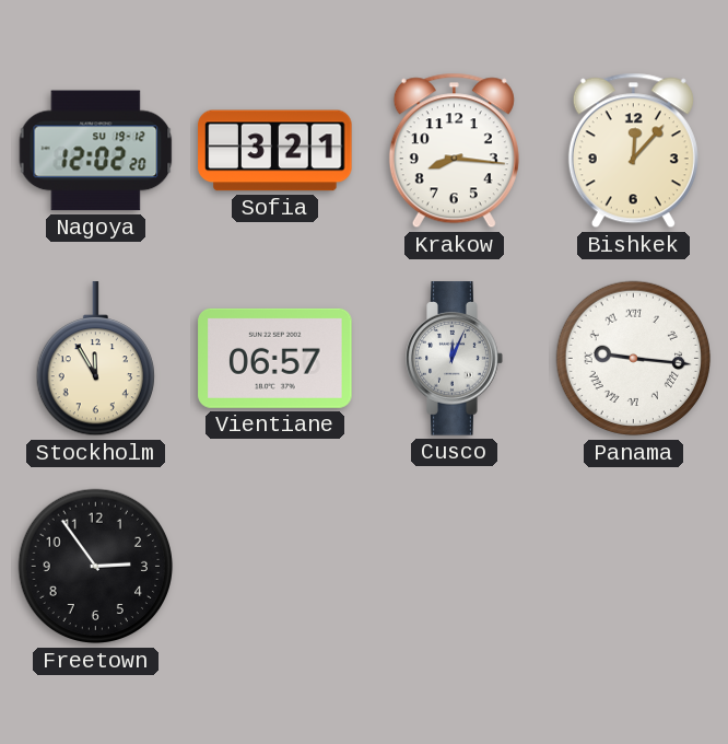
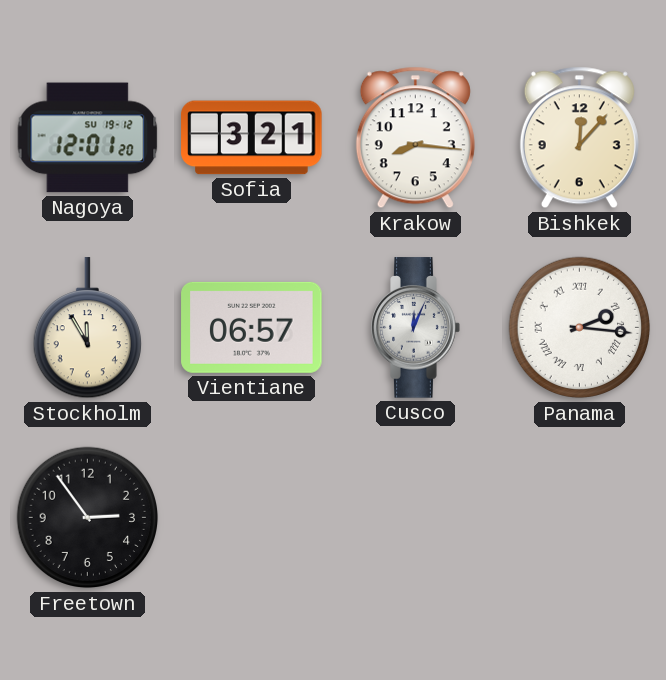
Nagoya: 12:02 -> 12:01
Panama: 9:16 -> 2:16
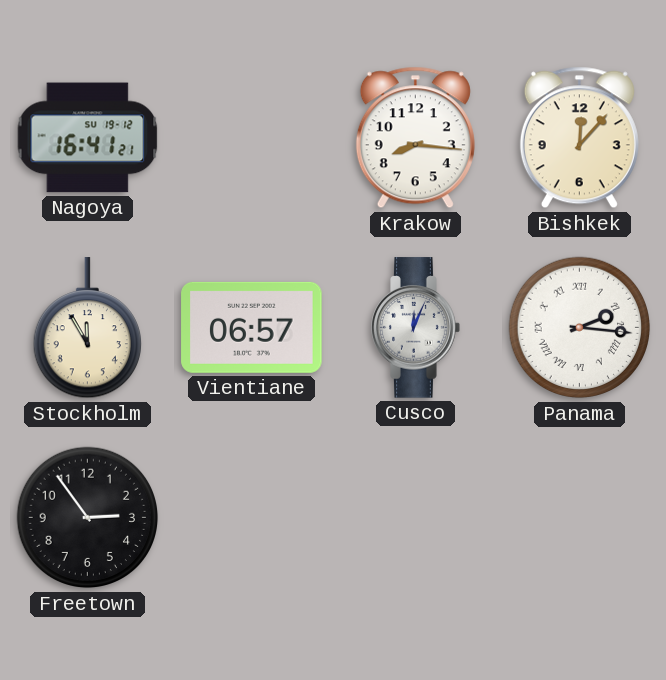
Nagoya: 12:01 -> 16:41
Sofia: 3:21 -> none
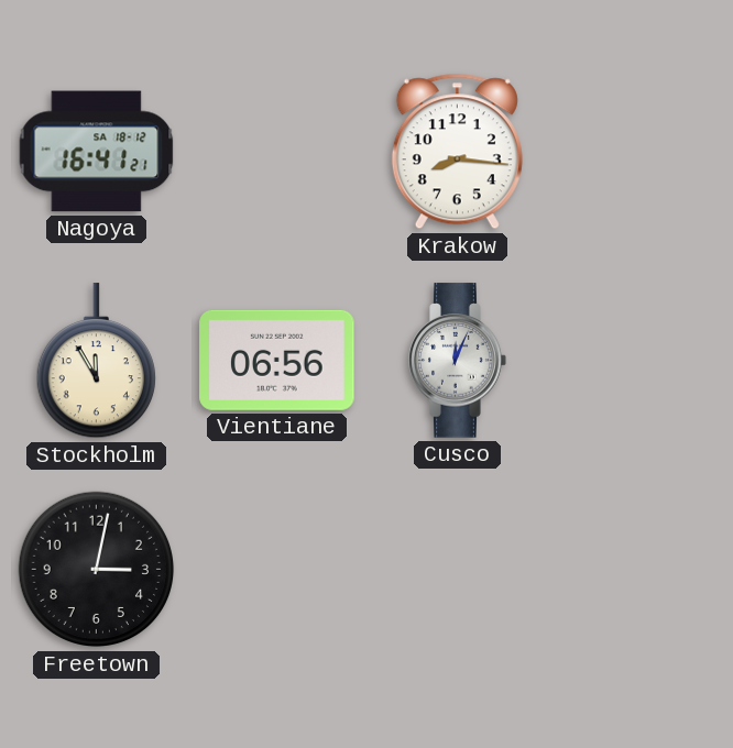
Nagoya date: SU 19-12 -> SA 18-12
Bishkek: 12:07 -> none
Vientiane: 06:57 -> 06:56
Panama: 2:16 -> none
Freetown: 2:54 -> 3:02
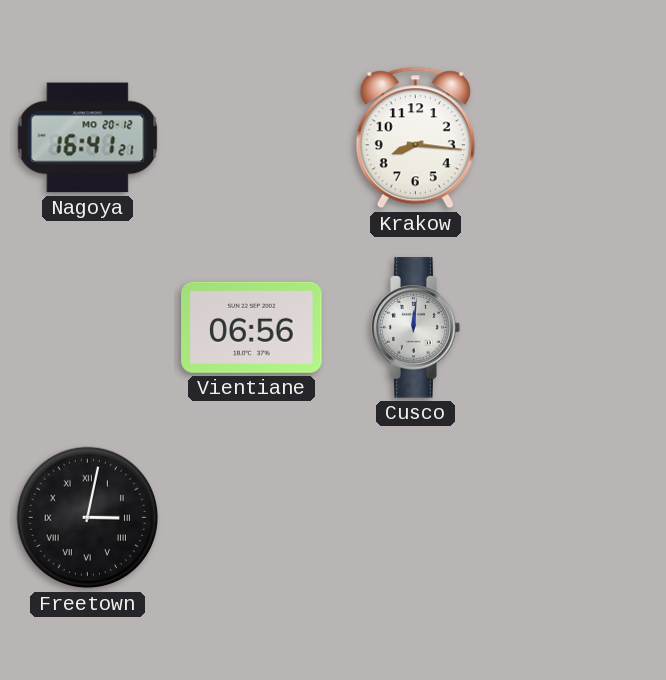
Nagoya date: SA 18-12 -> MO 20-12
Stockholm: 11:55 -> none
Cusco: 12:04 -> 12:01
Freetown numerals: Arabic -> Roman
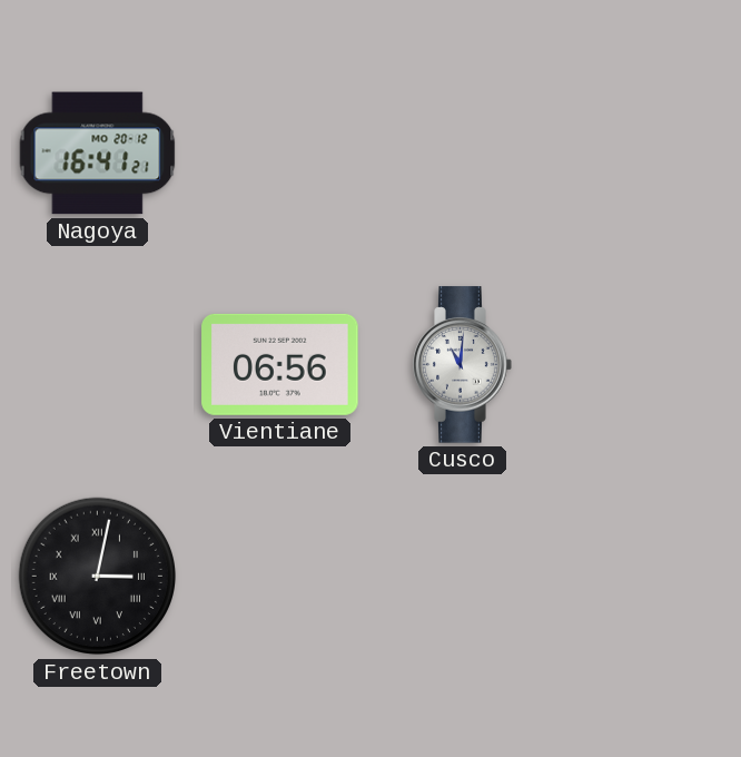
Krakow: 8:16 -> none
Cusco: 12:01 -> 11:01
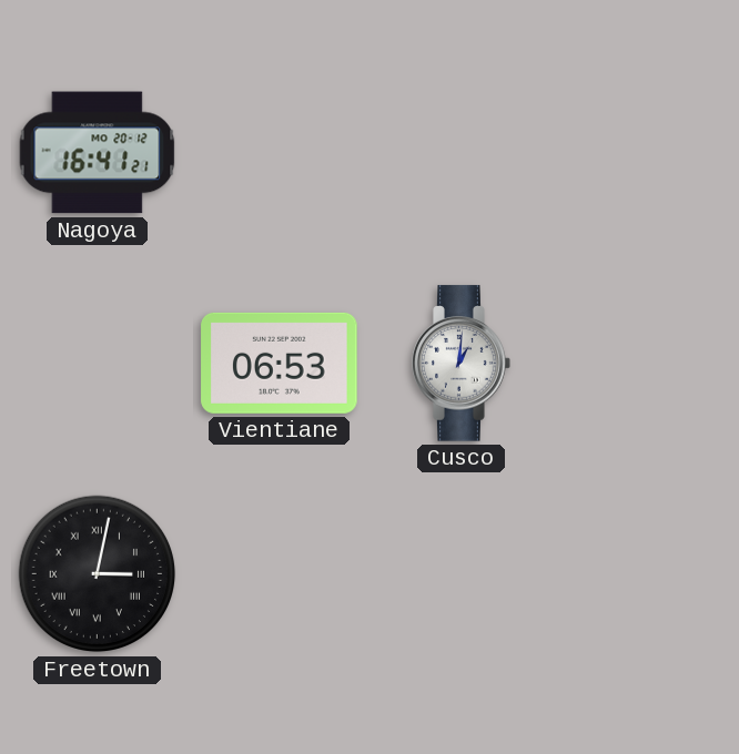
Vientiane: 06:56 -> 06:53
Cusco: 11:01 -> 1:01
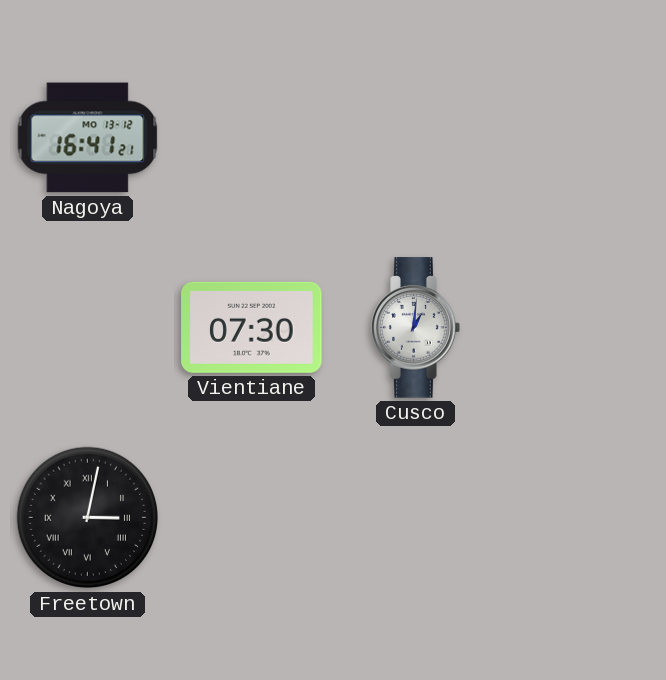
Nagoya date: MO 20-12 -> MO 13-12
Vientiane: 06:53 -> 07:30
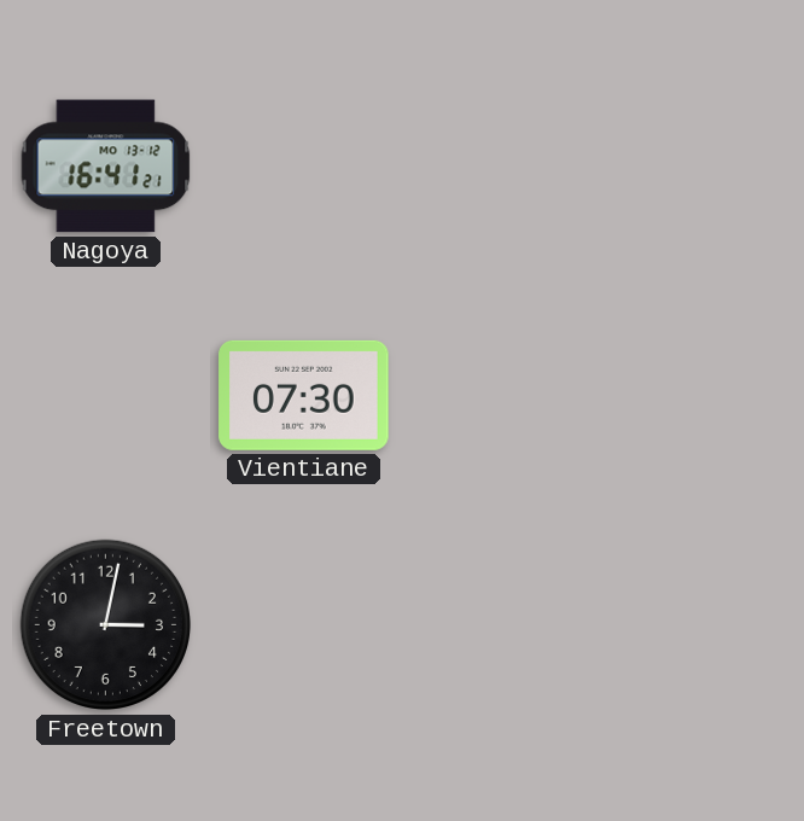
Cusco: 1:01 -> none
Freetown numerals: Roman -> Arabic
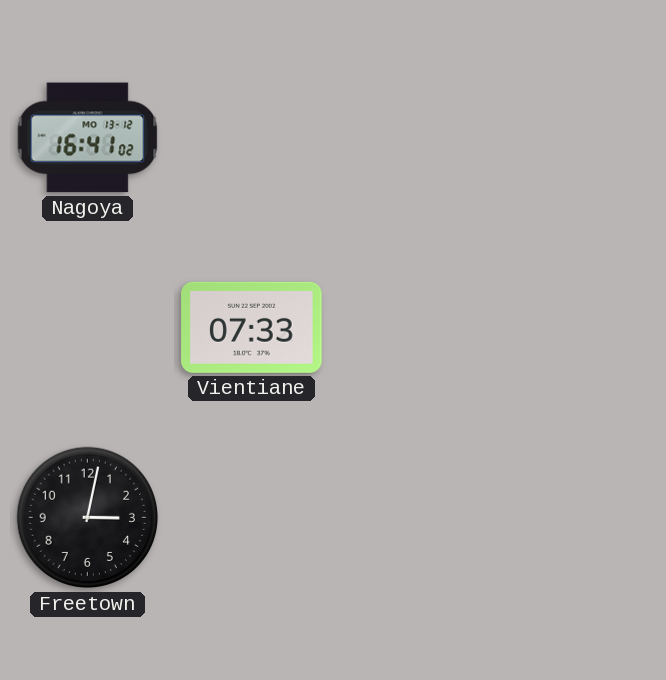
Nagoya: 16:41:21 -> 16:41:02
Vientiane: 07:30 -> 07:33
